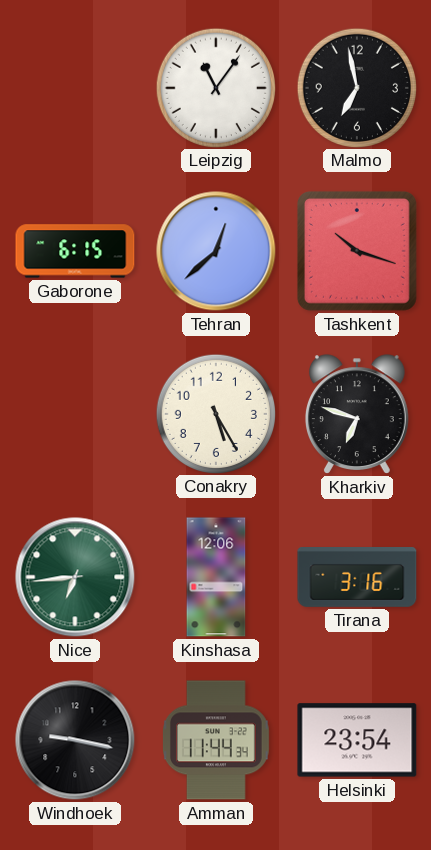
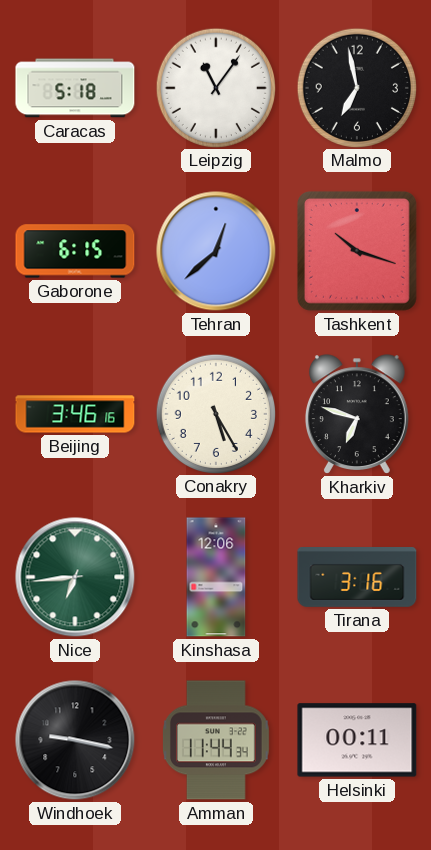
Caracas: none -> 5:18
Beijing: none -> 3:46
Helsinki: 23:54 -> 00:11
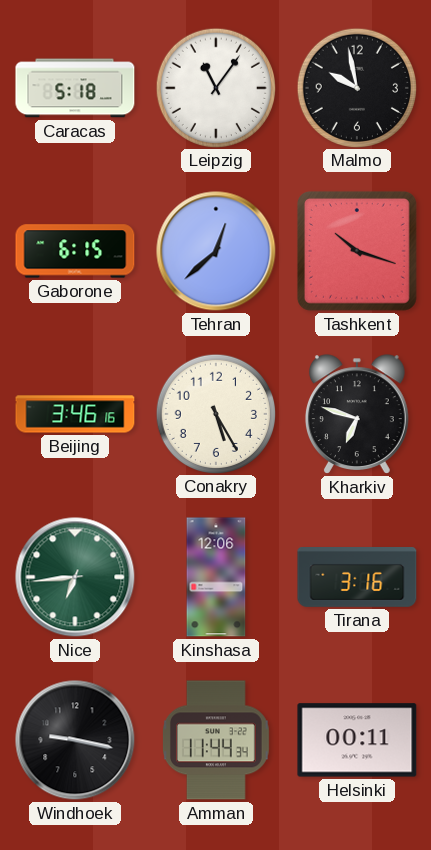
Malmo: 6:58 -> 9:58
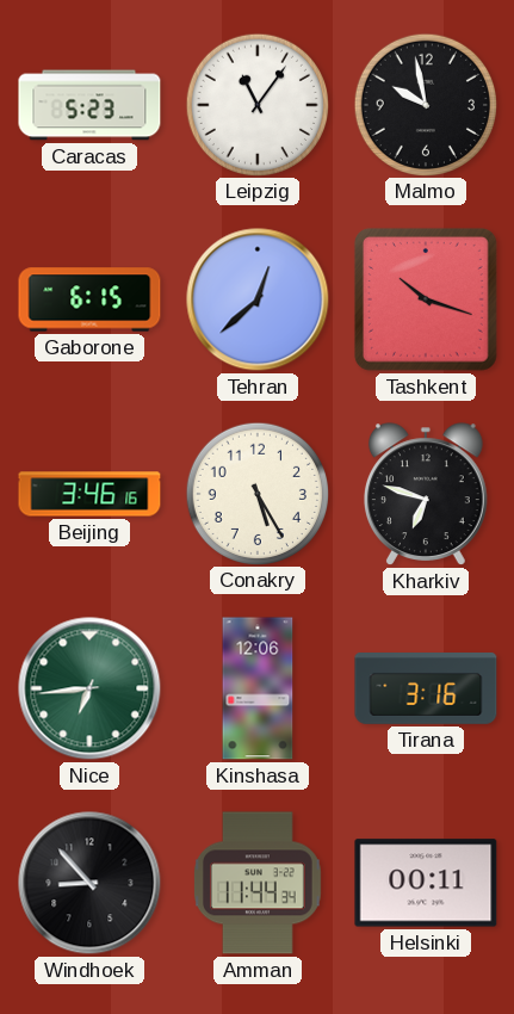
Caracas: 5:18 -> 5:23
Windhoek: 9:17 -> 8:53
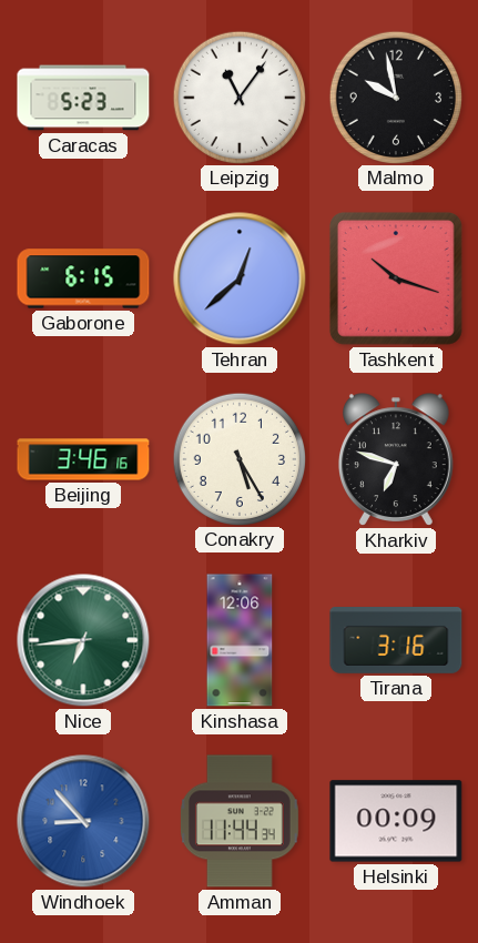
Windhoek dial: black -> blue
Helsinki: 00:11 -> 00:09
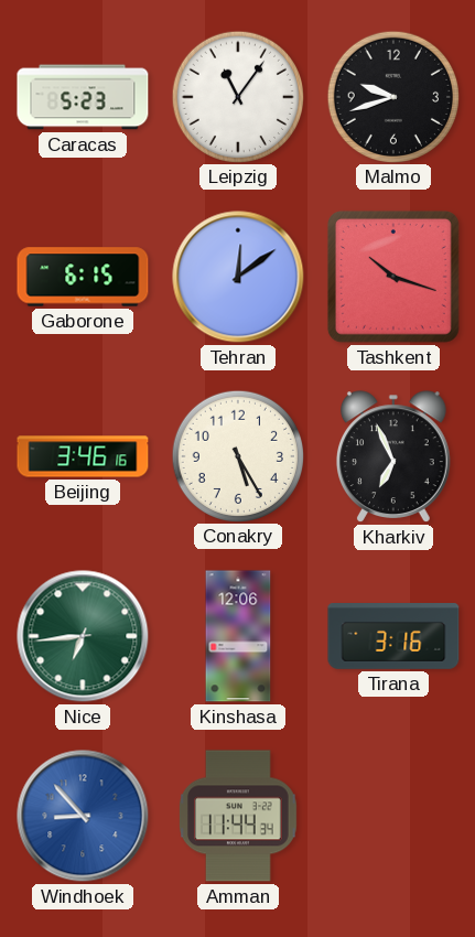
Malmo: 9:58 -> 9:42
Tehran: 12:38 -> 12:09
Kharkiv: 6:48 -> 6:56
Helsinki: 00:09 -> none
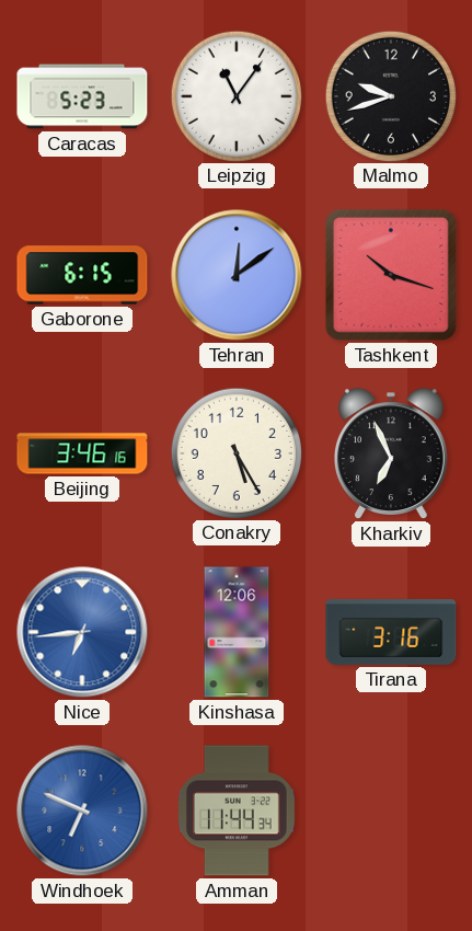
Nice dial: green -> blue
Windhoek: 8:53 -> 6:49
